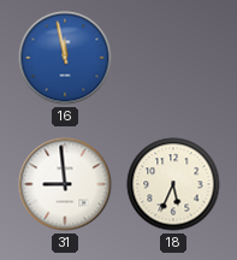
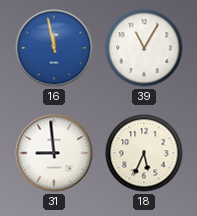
39: none -> 11:05
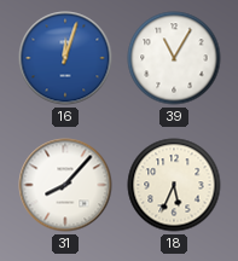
16: 11:58 -> 12:03
31: 8:59 -> 8:07
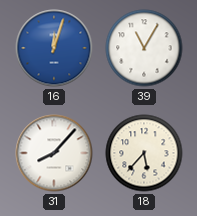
18: 5:34 -> 5:37
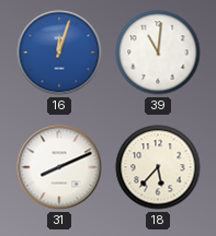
39: 11:05 -> 11:01
31: 8:07 -> 8:11
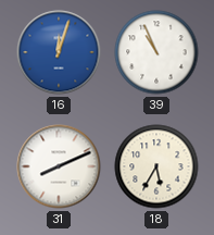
39: 11:01 -> 10:56
18: 5:37 -> 5:35
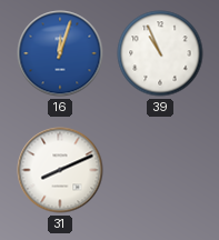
18: 5:35 -> none
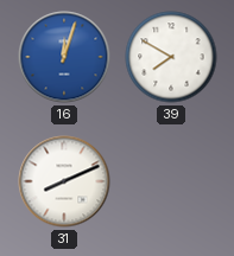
39: 10:56 -> 7:50
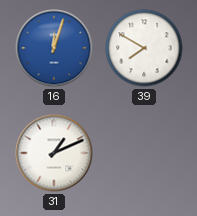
31: 8:11 -> 1:11
